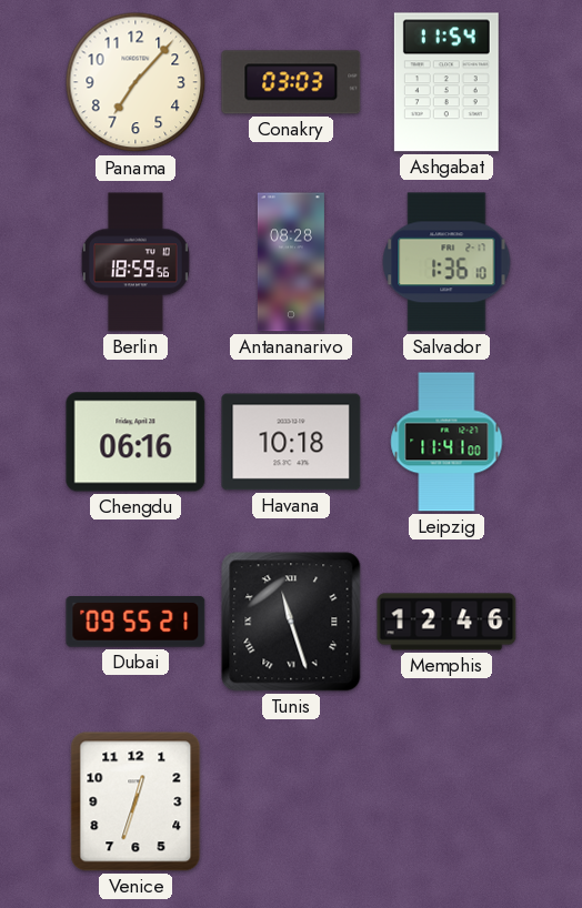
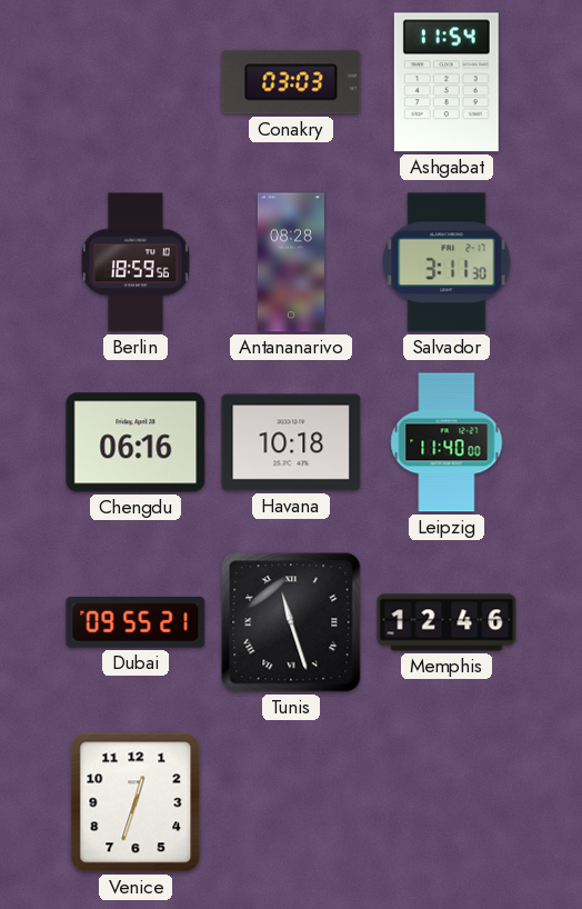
Panama: 7:07 -> none
Salvador: 1:36 -> 3:11
Leipzig: 11:41 -> 11:40
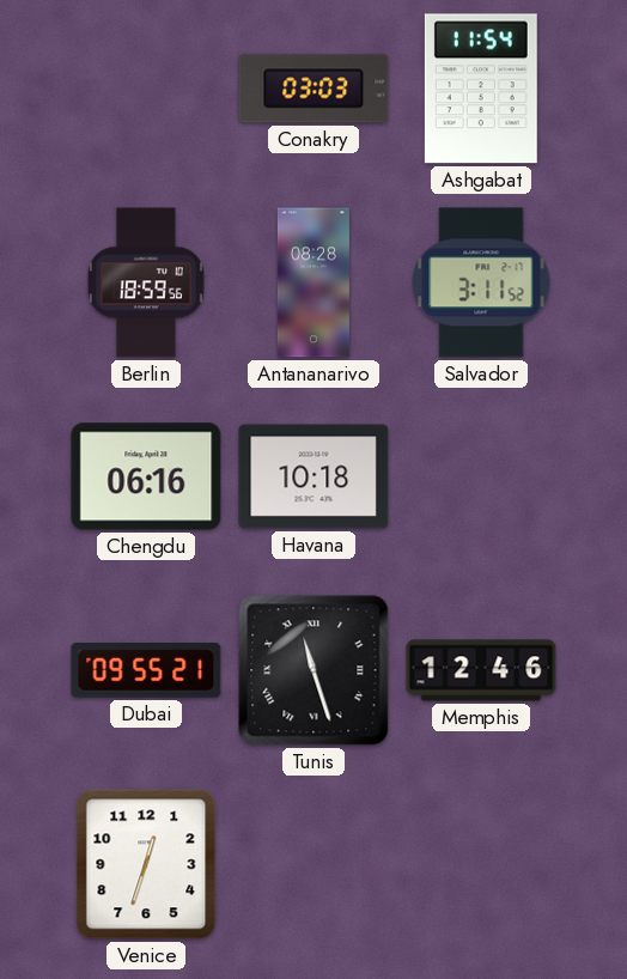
Salvador: 3:11:30 -> 3:11:52
Leipzig: 11:40 -> none
